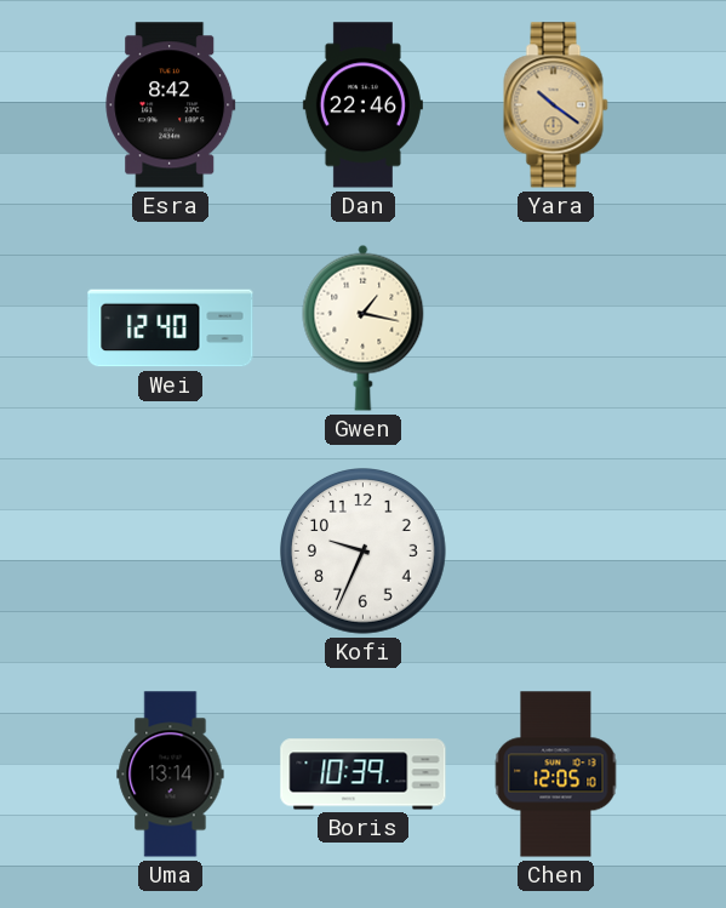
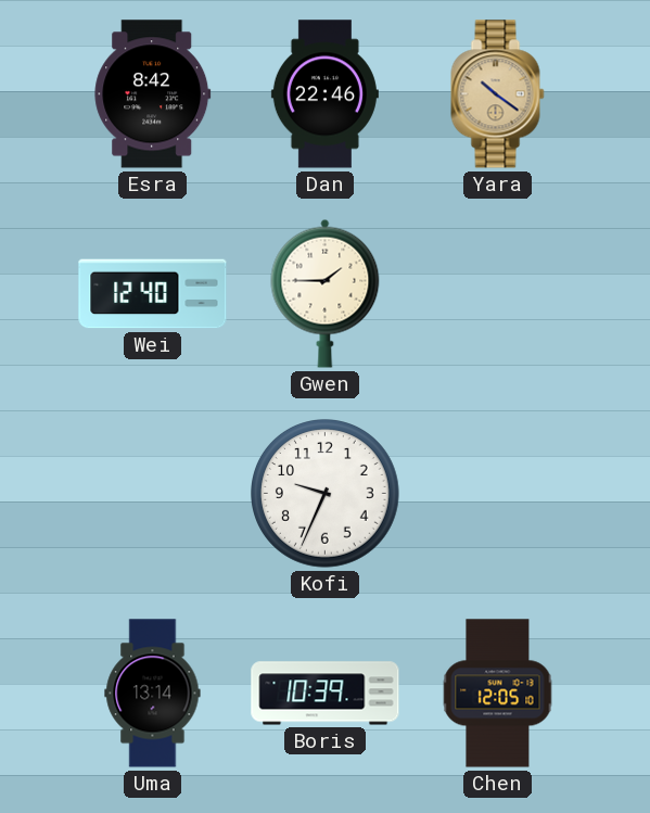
Gwen: 1:17 -> 1:45
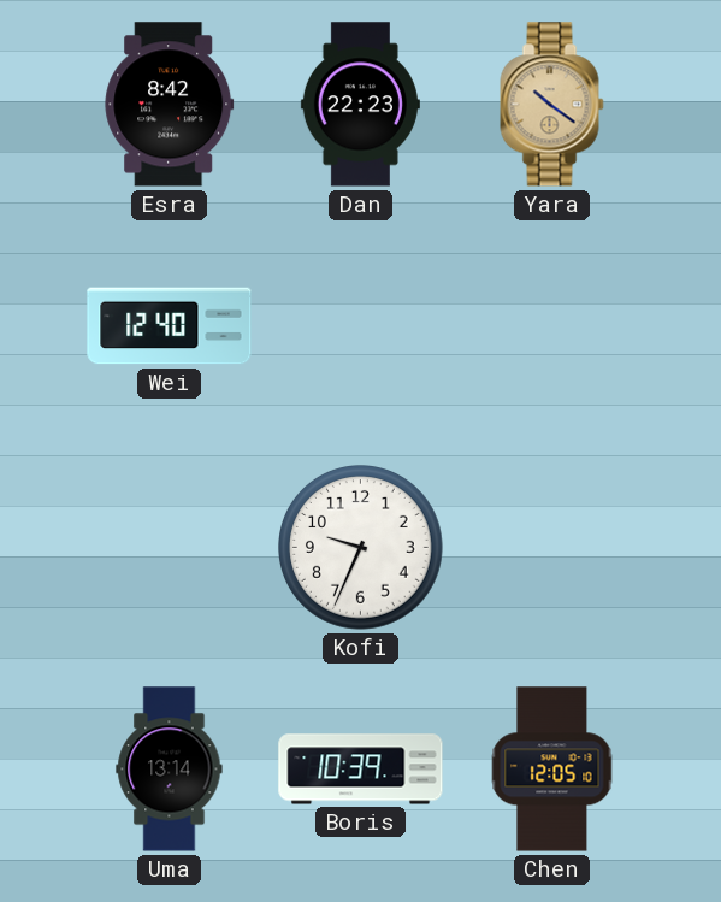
Dan: 22:46 -> 22:23
Gwen: 1:45 -> none
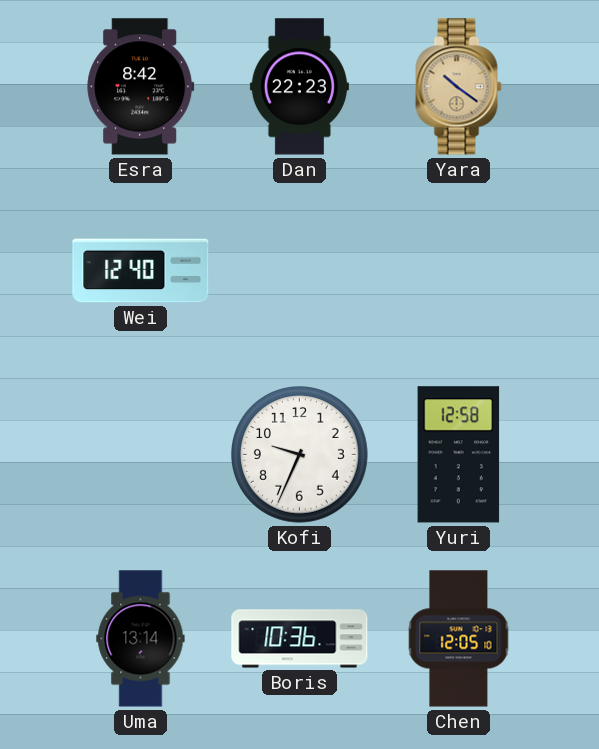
Yuri: none -> 12:58
Boris: 10:39 -> 10:36
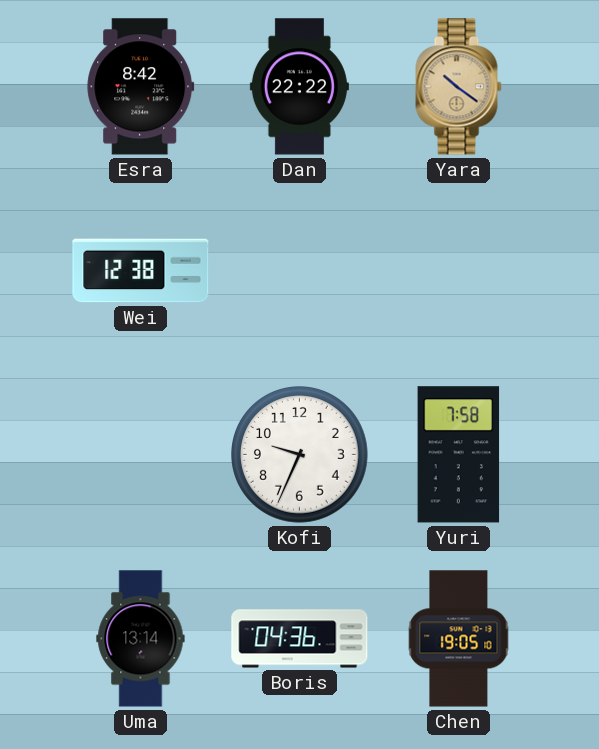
Dan: 22:23 -> 22:22
Wei: 12:40 -> 12:38
Yuri: 12:58 -> 7:58
Boris: 10:36 -> 04:36
Chen: 12:05 -> 19:05
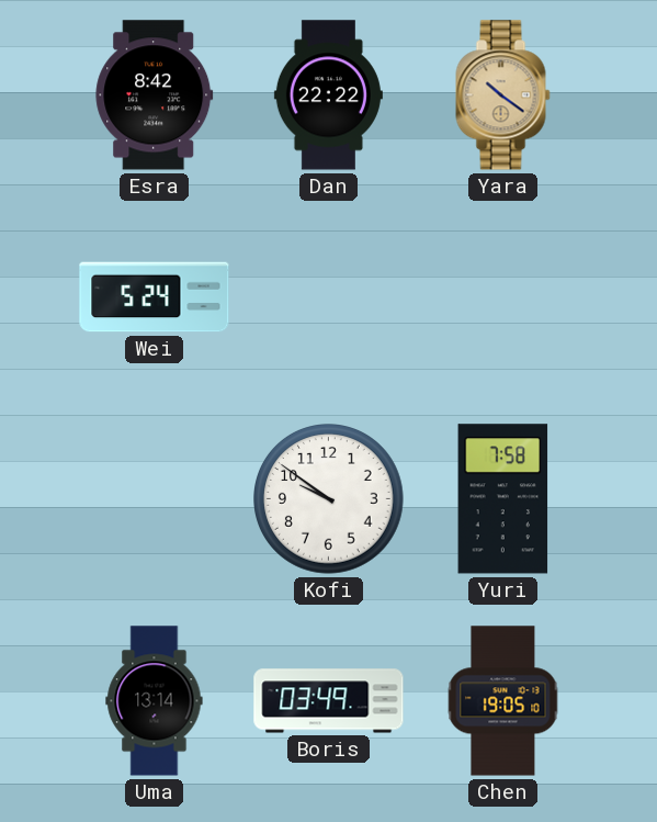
Wei: 12:38 -> 5:24
Kofi: 9:34 -> 9:51
Boris: 04:36 -> 03:49
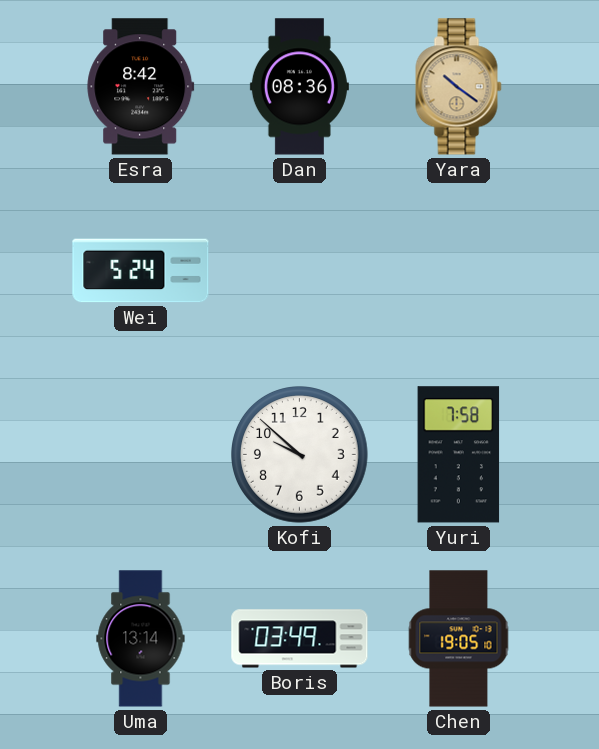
Dan: 22:22 -> 08:36
Kofi: 9:51 -> 9:52
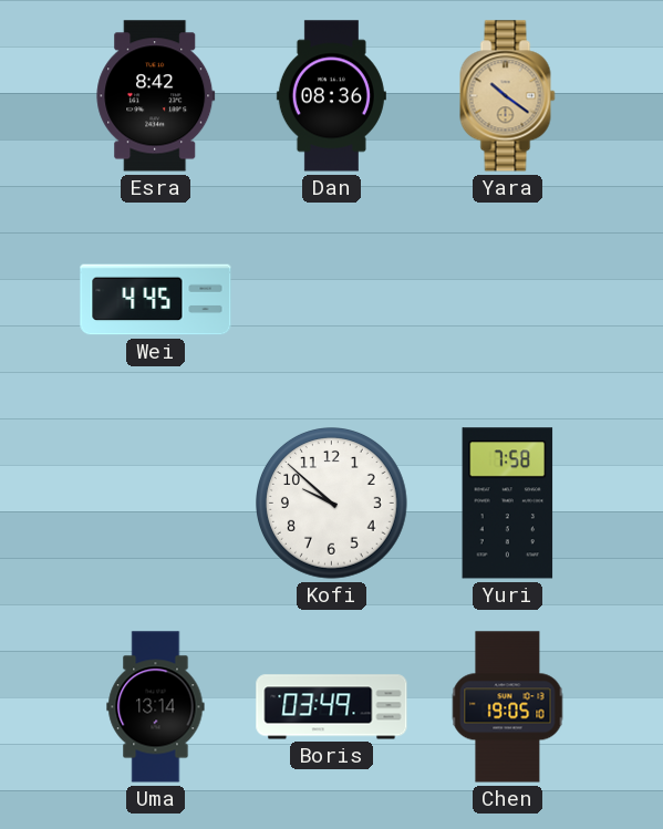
Wei: 5:24 -> 4:45
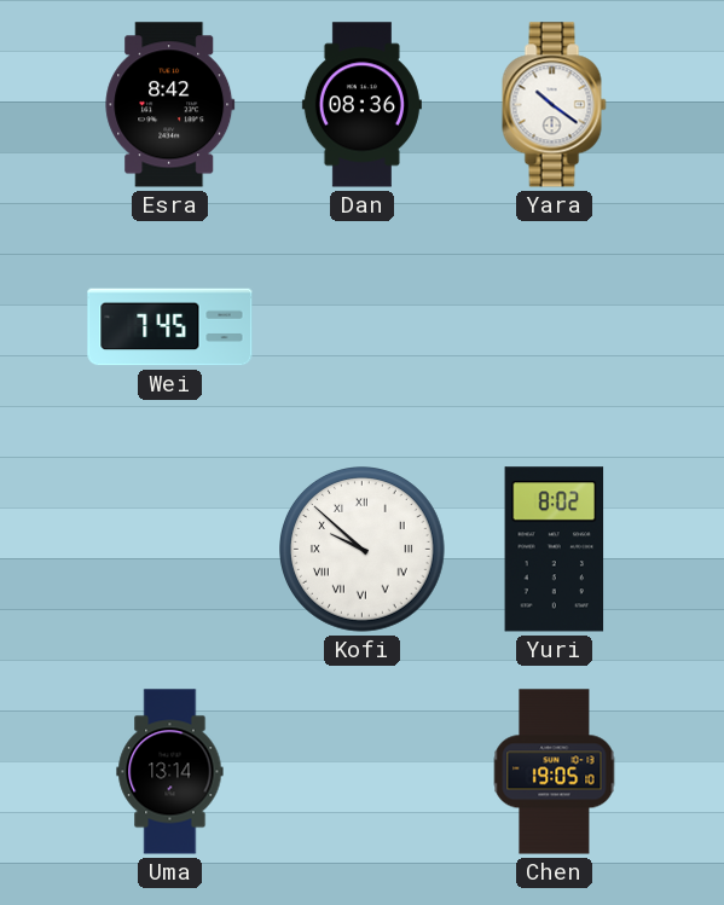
Yara dial: champagne -> white
Wei: 4:45 -> 7:45
Kofi numerals: Arabic -> Roman
Yuri: 7:58 -> 8:02
Boris: 03:49 -> none
